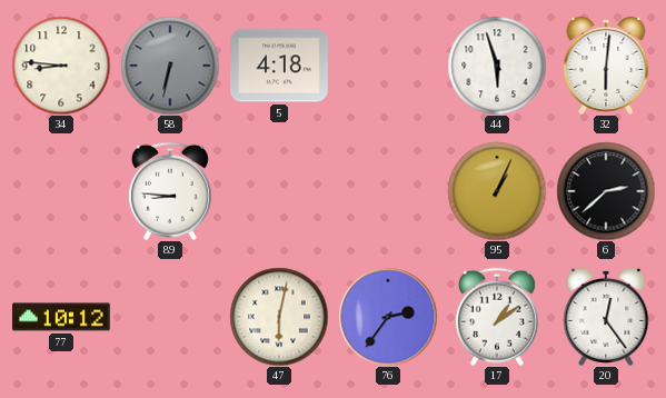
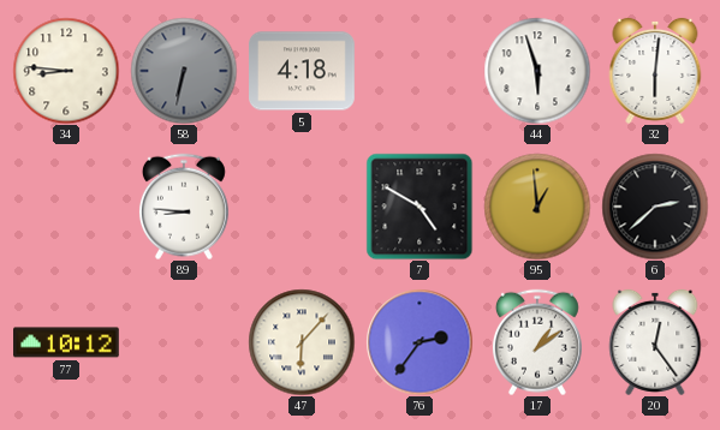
7: none -> 4:50
95: 1:04 -> 12:59
47: 6:02 -> 6:07
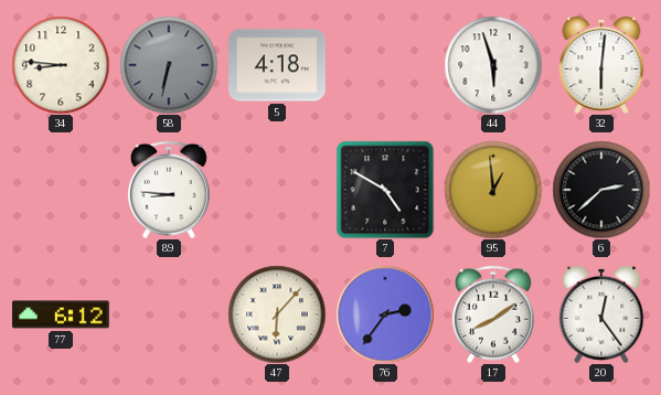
77: 10:12 -> 6:12
17: 1:09 -> 8:09
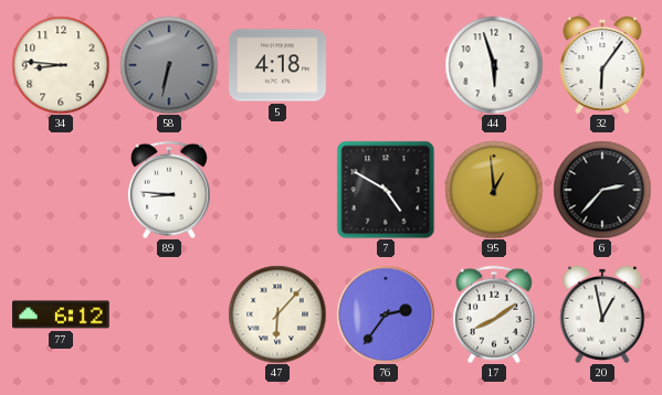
32: 6:01 -> 6:06
6: 2:38 -> 2:37
20: 12:24 -> 12:58
